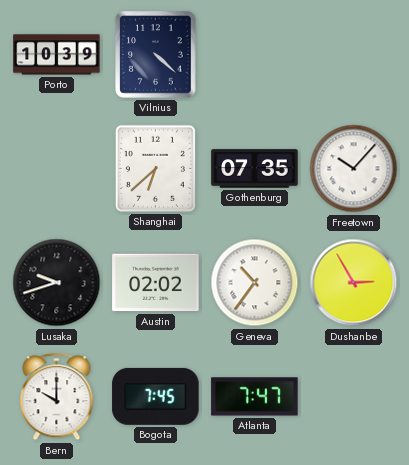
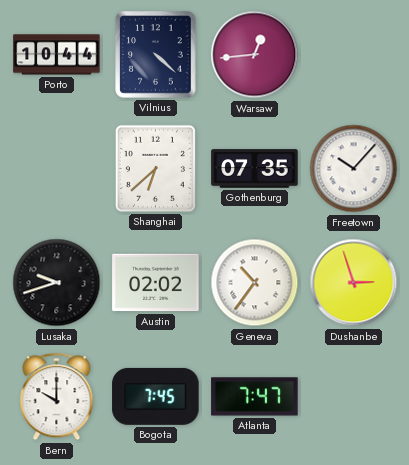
Porto: 10:39 -> 10:44
Warsaw: none -> 12:44
Dushanbe: 2:55 -> 2:57
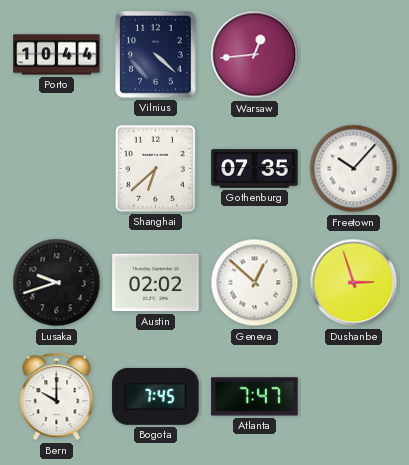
Geneva: 10:36 -> 12:52
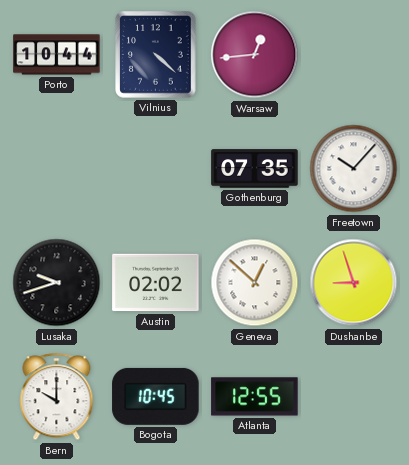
Shanghai: 6:38 -> none
Dushanbe: 2:57 -> 8:57
Bogota: 7:45 -> 10:45
Atlanta: 7:47 -> 12:55
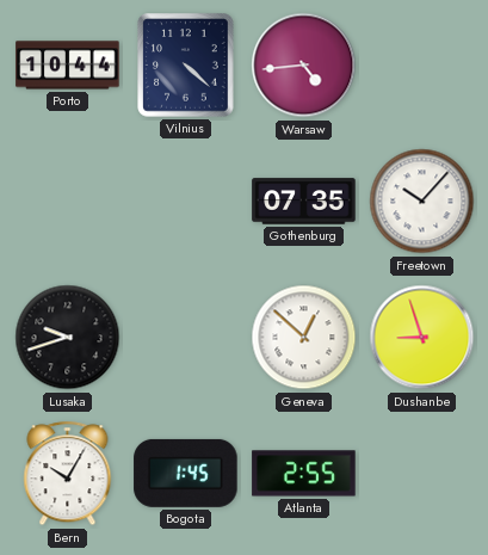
Warsaw: 12:44 -> 4:44
Austin: 02:02 -> none
Bern: 10:00 -> 10:05
Bogota: 10:45 -> 1:45
Atlanta: 12:55 -> 2:55
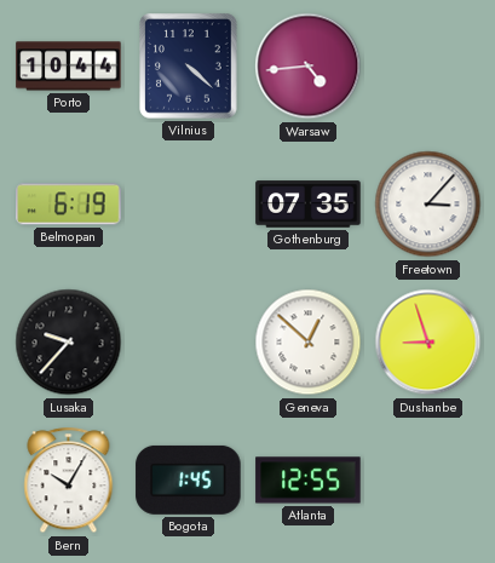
Belmopan: none -> 6:19
Freetown: 10:07 -> 3:07
Lusaka: 9:42 -> 9:37
Atlanta: 2:55 -> 12:55
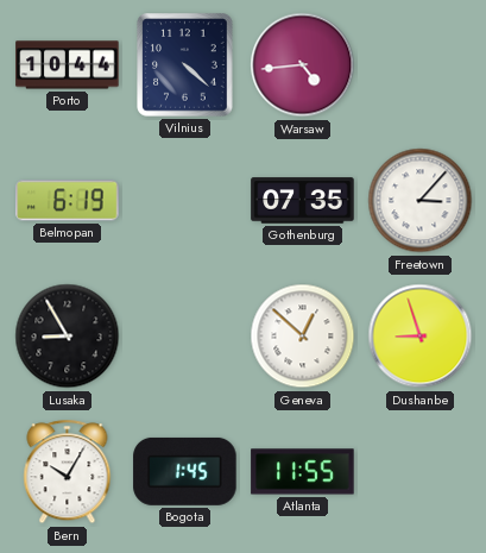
Lusaka: 9:37 -> 8:55
Atlanta: 12:55 -> 11:55
